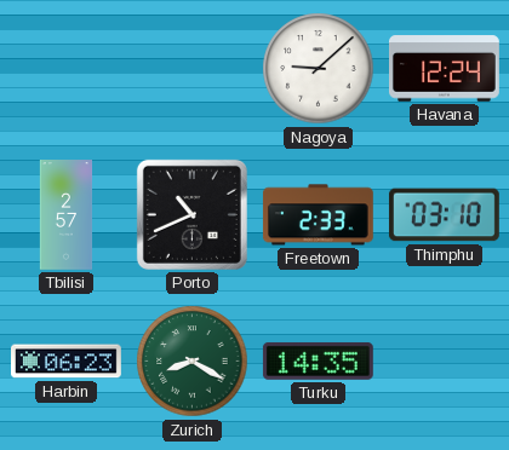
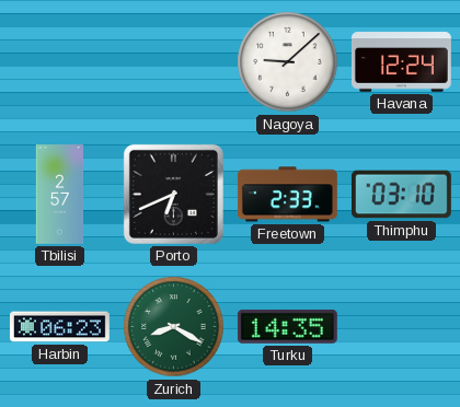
Porto: 10:41 -> 6:41
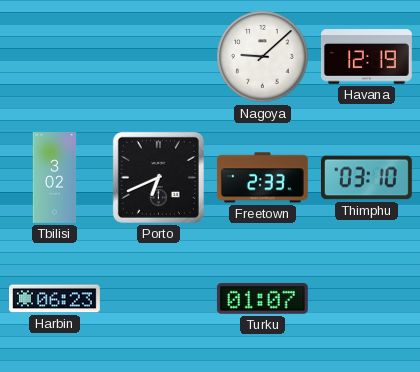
Havana: 12:24 -> 12:19
Tbilisi: 2:57 -> 3:02
Zurich: 8:20 -> none
Turku: 14:35 -> 01:07
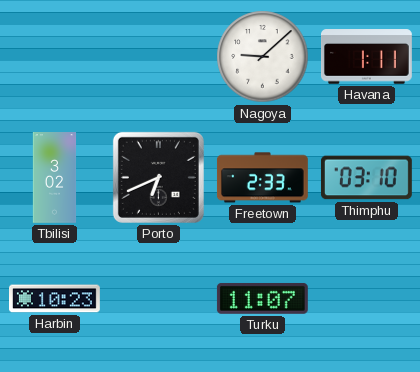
Havana: 12:19 -> 1:11
Harbin: 06:23 -> 10:23
Turku: 01:07 -> 11:07
